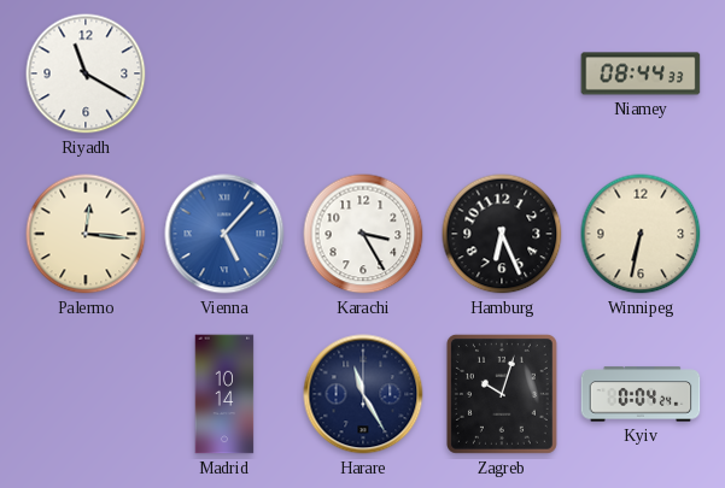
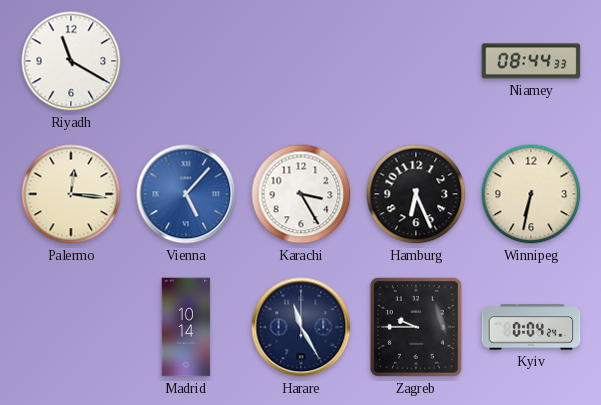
Zagreb: 10:03 -> 9:45
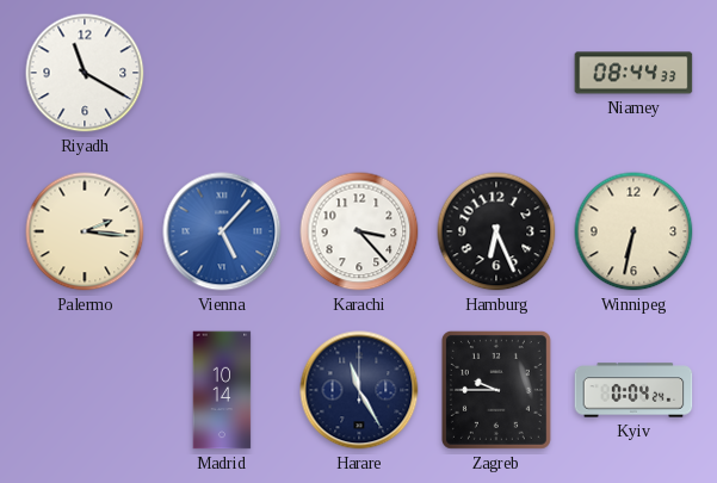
Palermo: 12:16 -> 2:16
Karachi: 3:25 -> 3:23
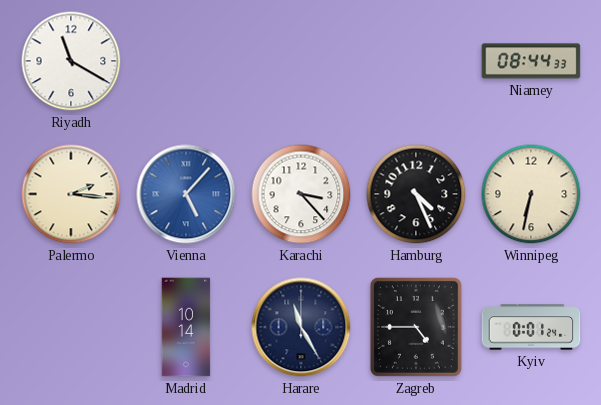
Hamburg: 6:26 -> 4:26
Zagreb: 9:45 -> 4:45
Kyiv: 0:04 -> 0:01
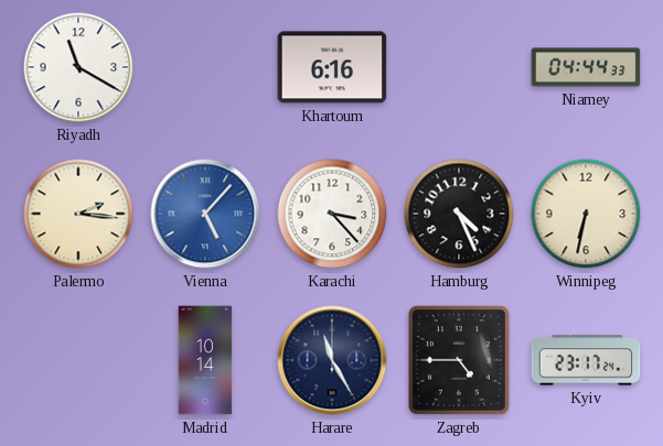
Khartoum: none -> 6:16
Niamey: 08:44 -> 04:44
Kyiv: 0:01 -> 23:17
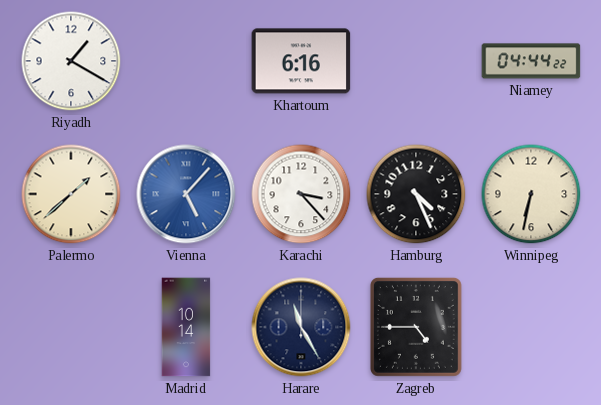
Riyadh: 11:20 -> 1:20
Niamey: 04:44:33 -> 04:44:22
Palermo: 2:16 -> 1:38
Kyiv: 23:17 -> none
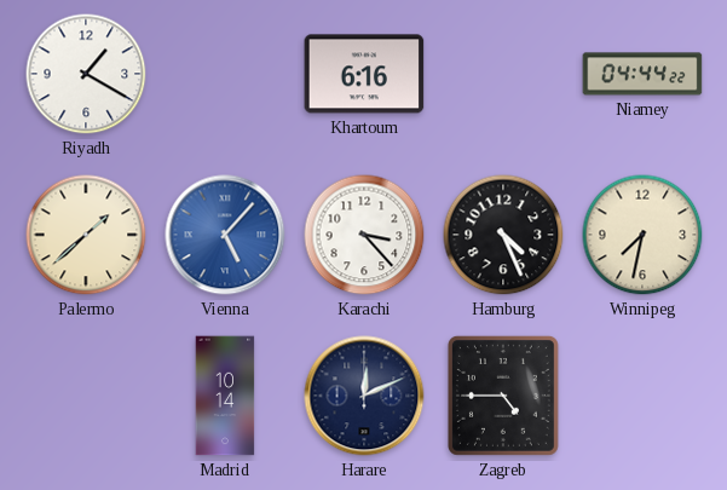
Winnipeg: 6:32 -> 7:32
Harare: 11:25 -> 12:11
